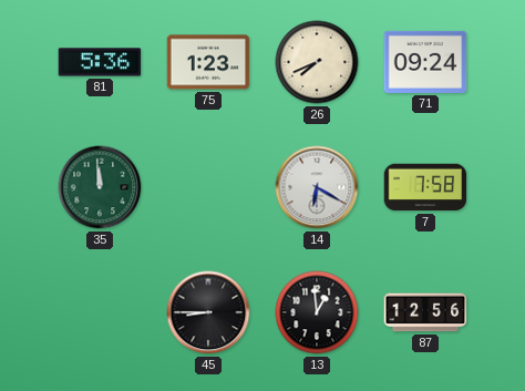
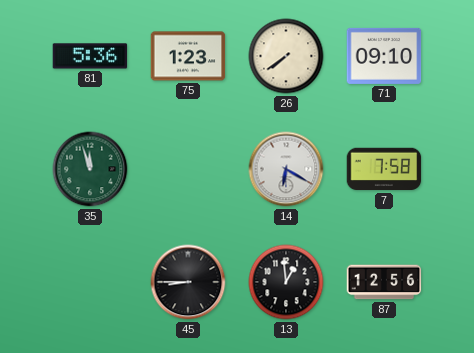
26: 7:41 -> 7:39
71: 09:24 -> 09:10
35: 11:59 -> 11:57
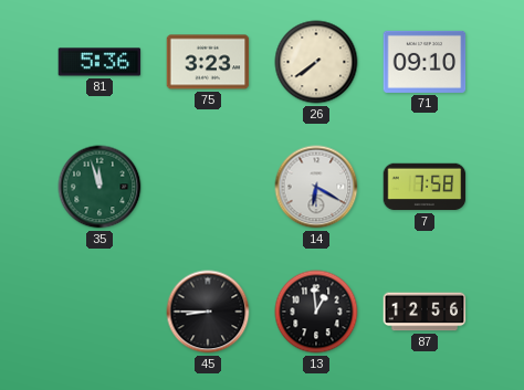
75: 1:23 -> 3:23
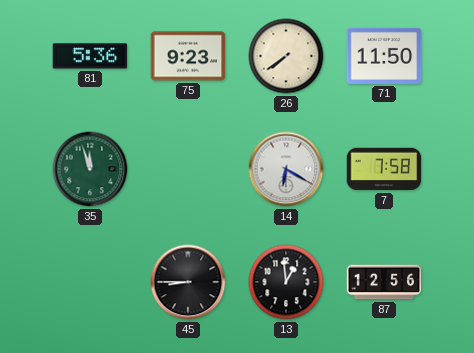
75: 3:23 -> 9:23
71: 09:10 -> 11:50
